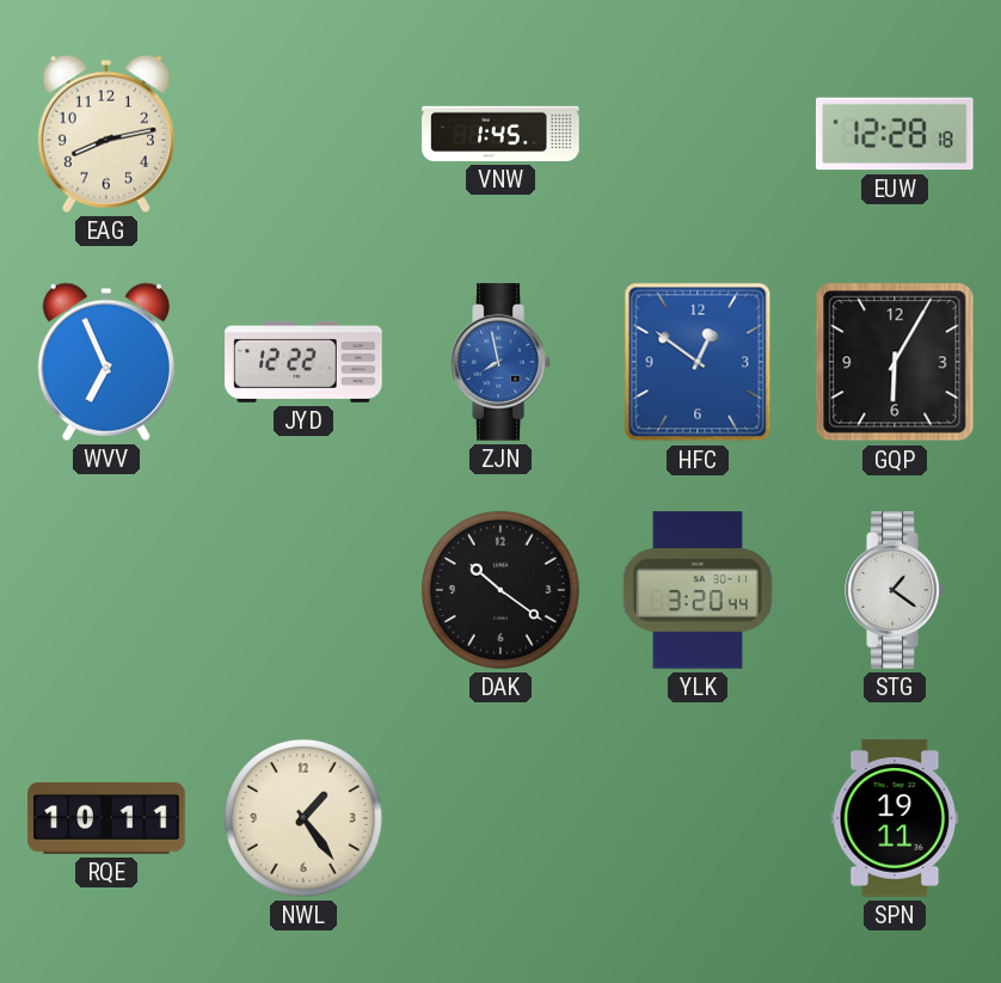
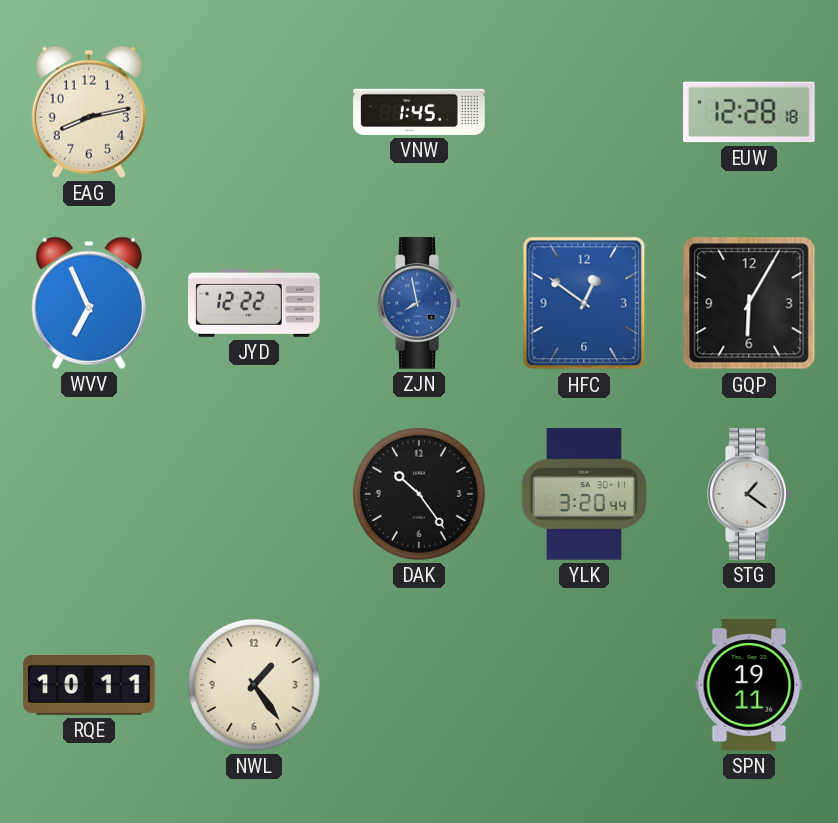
DAK: 10:21 -> 10:24
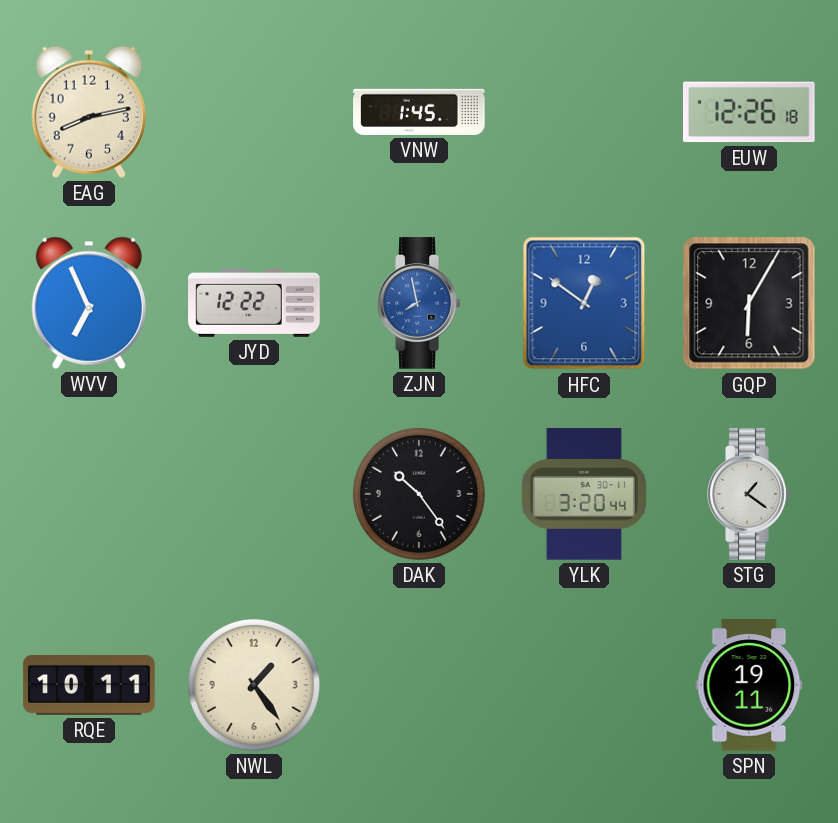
EUW: 12:28 -> 12:26
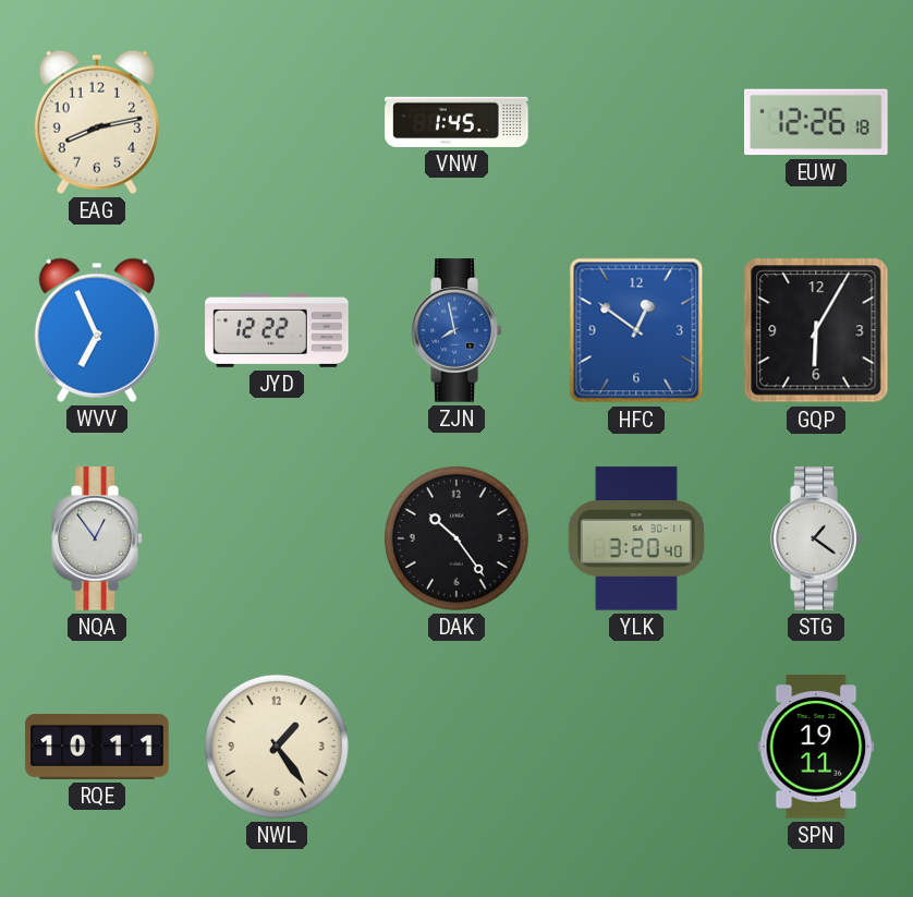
NQA: none -> 12:54
YLK: 3:20:44 -> 3:20:40
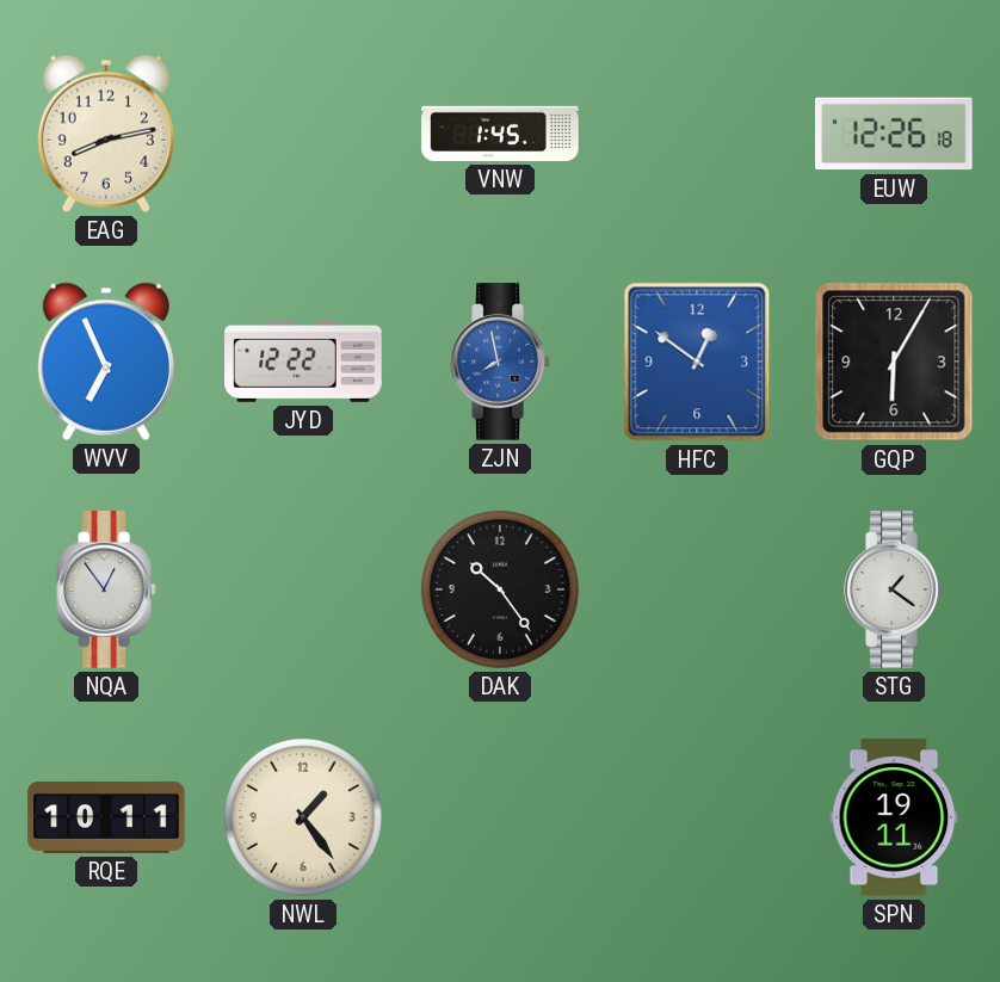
YLK: 3:20 -> none
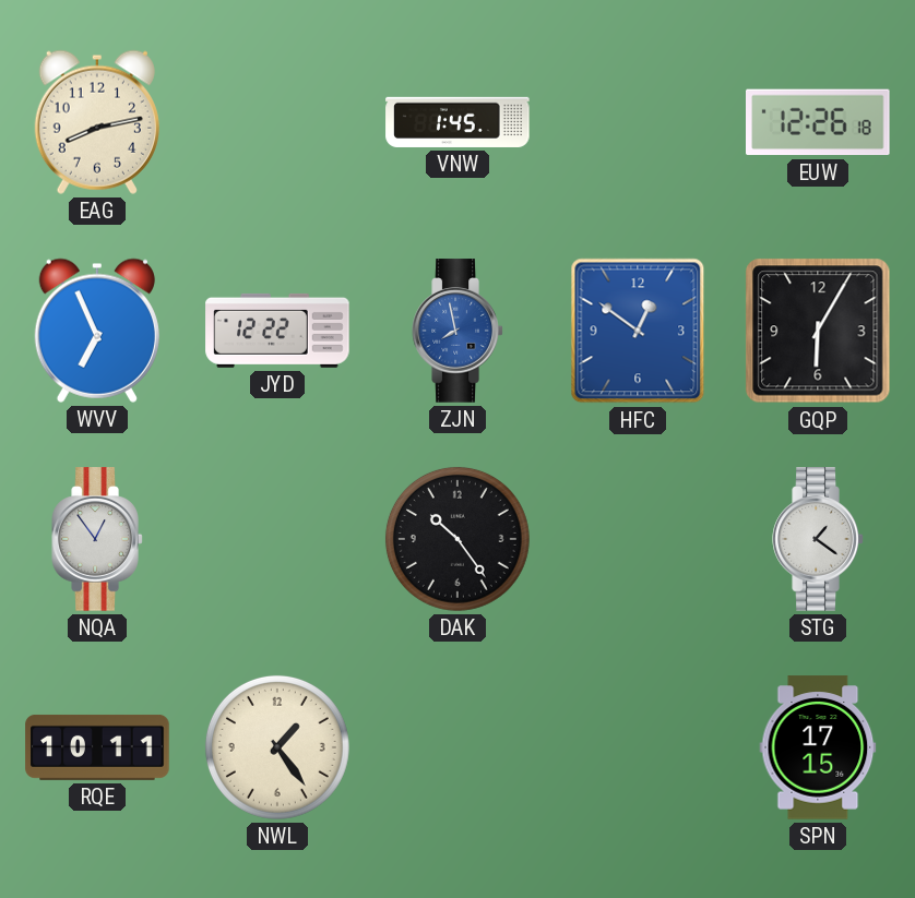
SPN: 19:11 -> 17:15
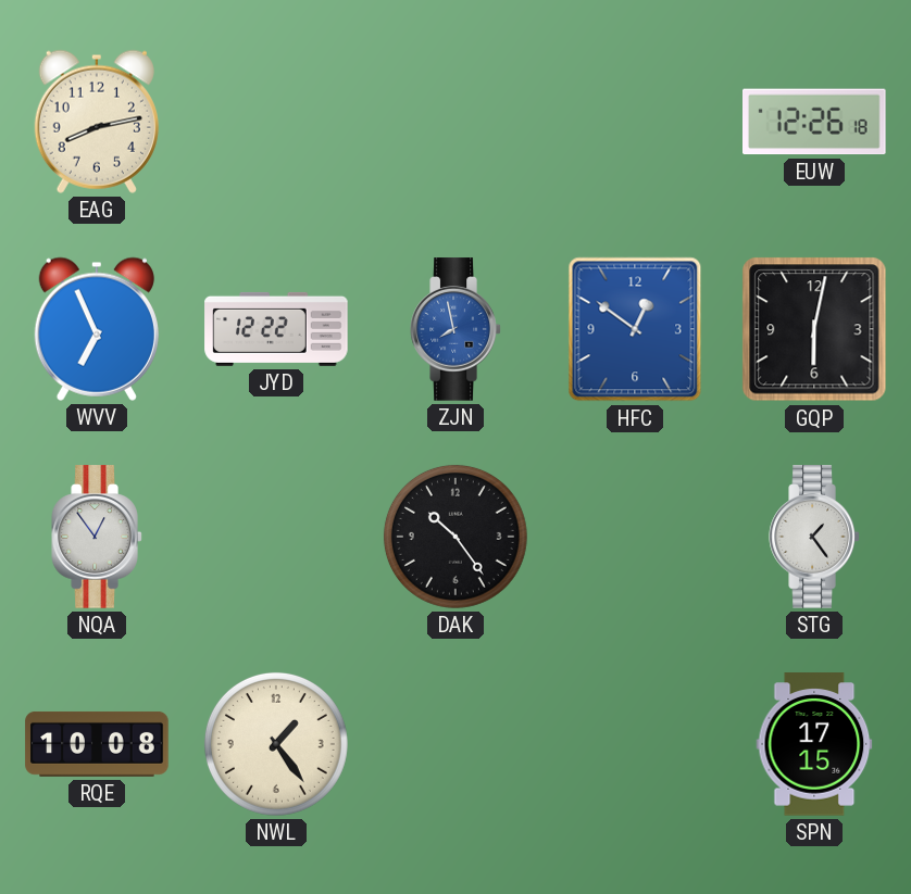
VNW: 1:45 -> none
GQP: 6:05 -> 6:02
STG: 1:21 -> 1:24
RQE: 10:11 -> 10:08
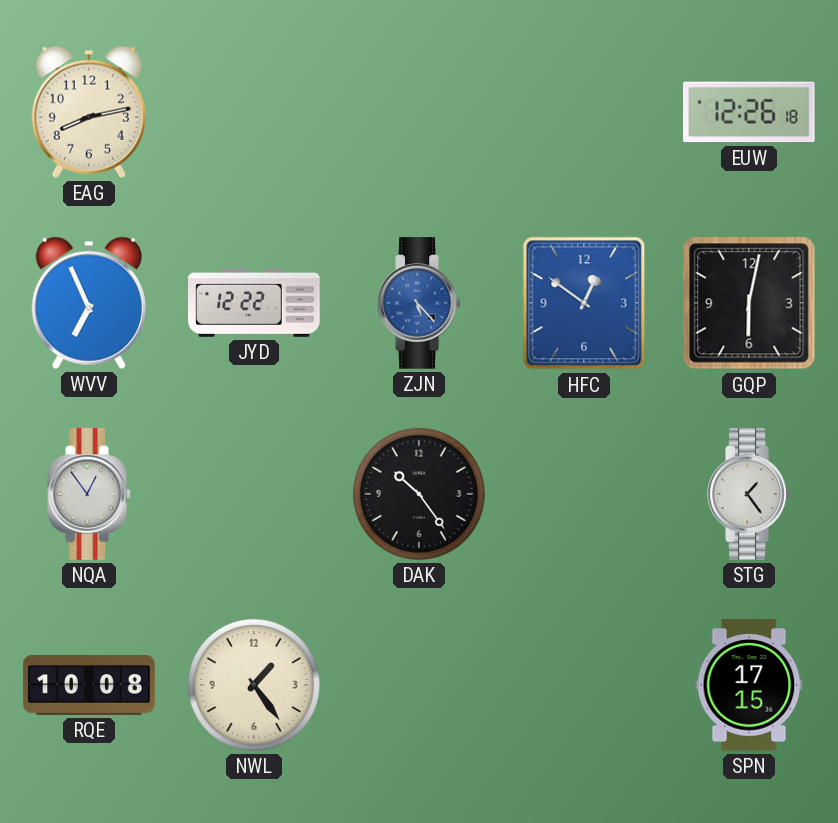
ZJN: 7:58 -> 5:23
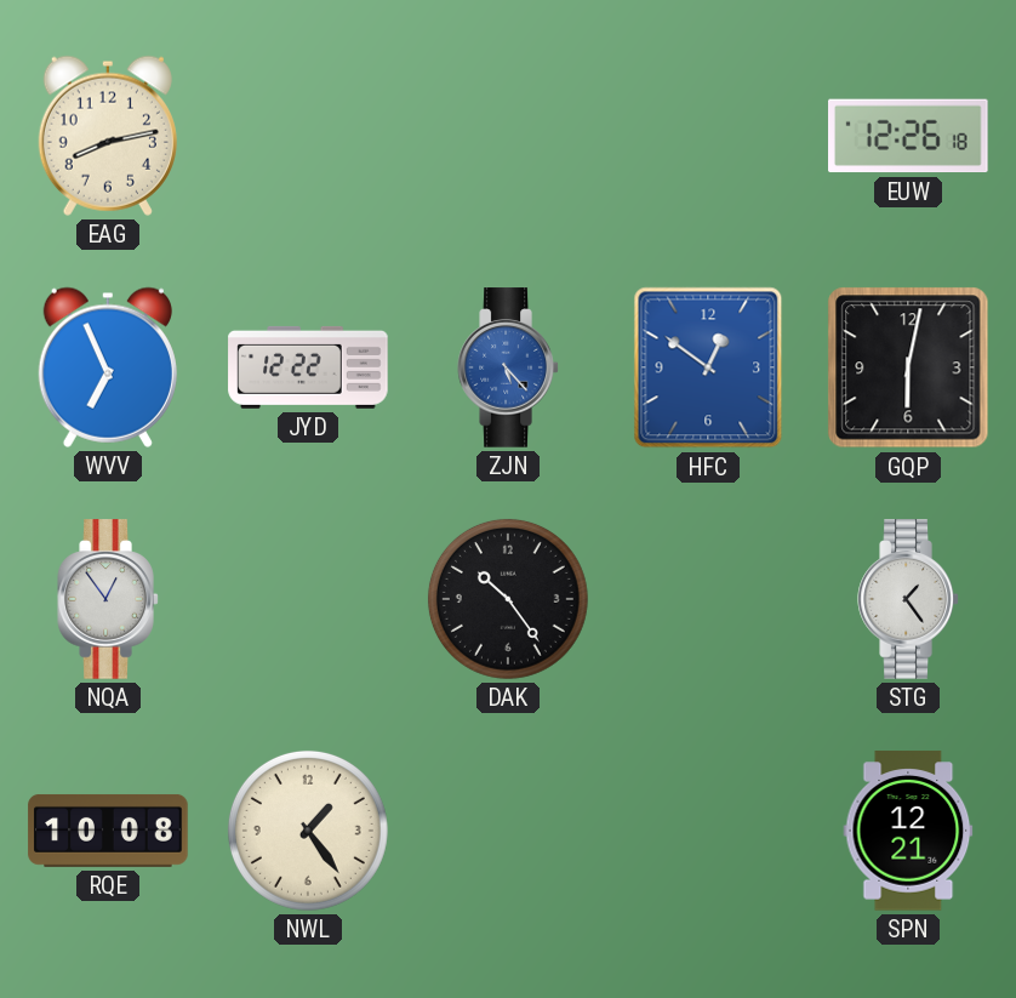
SPN: 17:15 -> 12:21
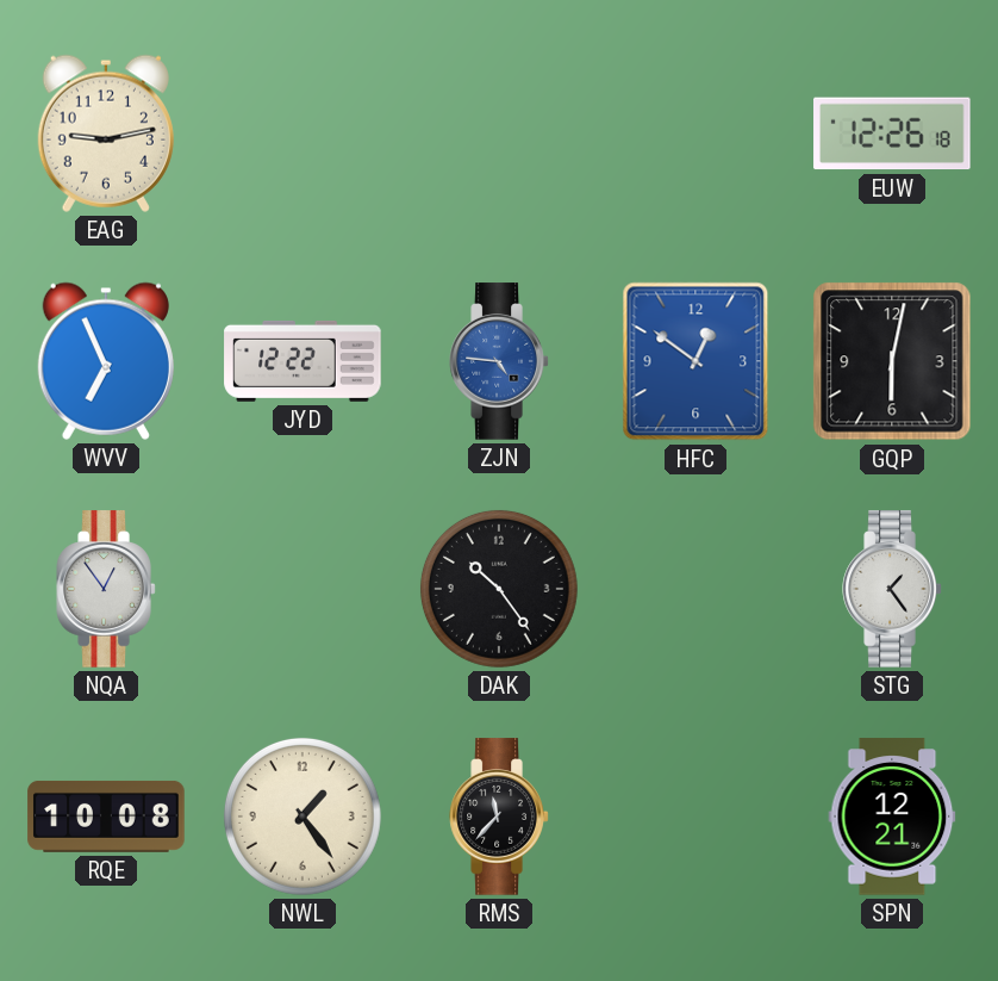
EAG: 8:13 -> 9:13
ZJN: 5:23 -> 4:46
RMS: none -> 11:37
